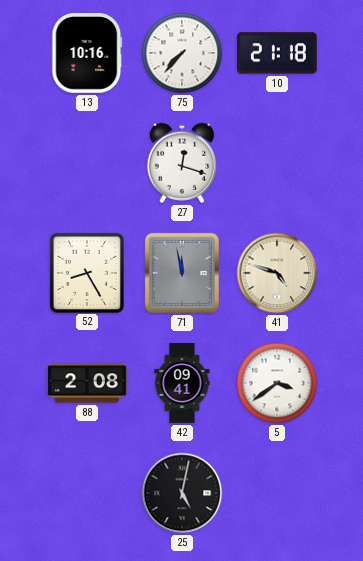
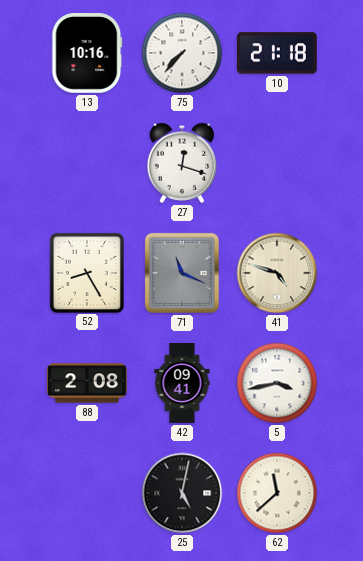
71: 11:58 -> 11:19
5: 3:39 -> 3:43
62: none -> 11:38
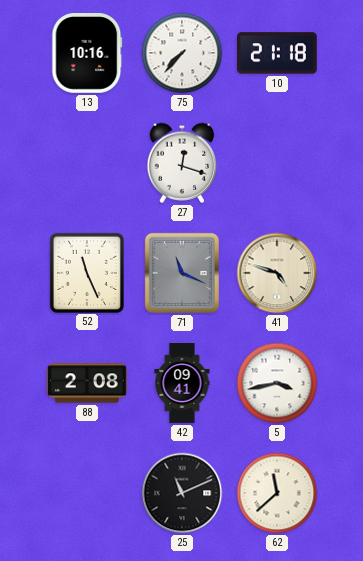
52: 8:25 -> 11:26
25: 5:02 -> 11:11
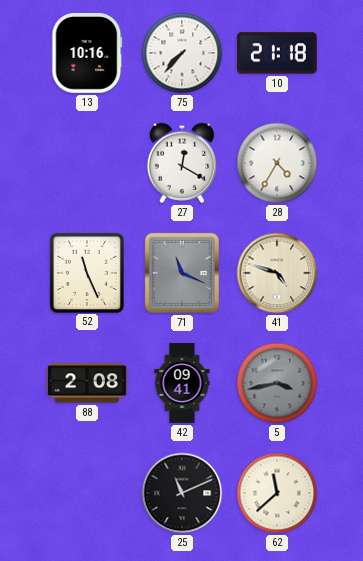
27: 12:18 -> 12:20
28: none -> 4:35
5 dial: white -> grey
